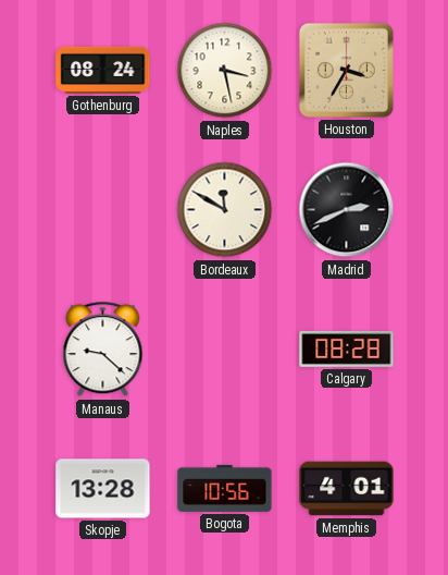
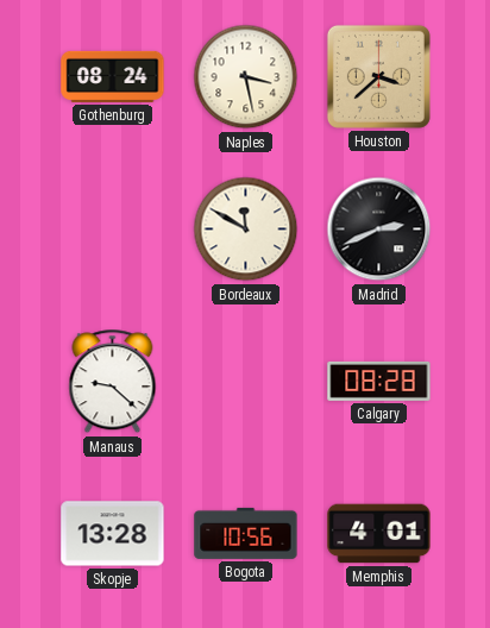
Houston: 3:35 -> 3:38
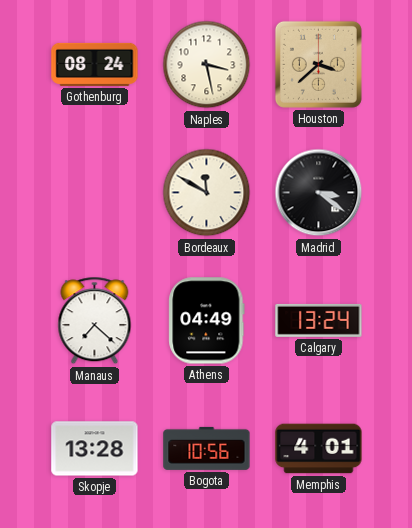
Madrid: 2:41 -> 3:21
Manaus: 9:22 -> 7:22
Athens: none -> 04:49
Calgary: 08:28 -> 13:24
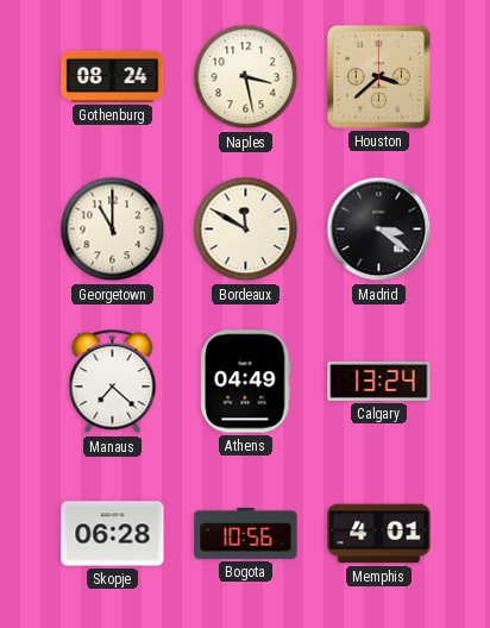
Georgetown: none -> 11:00
Skopje: 13:28 -> 06:28
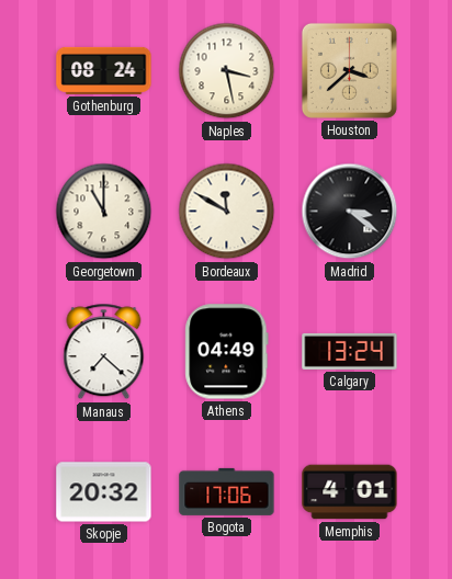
Skopje: 06:28 -> 20:32
Bogota: 10:56 -> 17:06
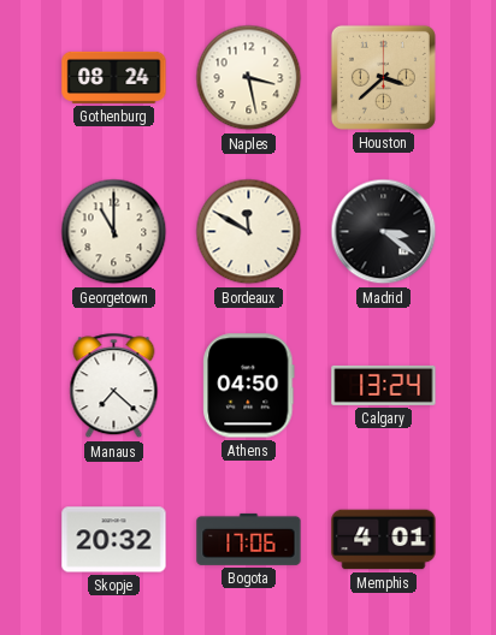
Athens: 04:49 -> 04:50
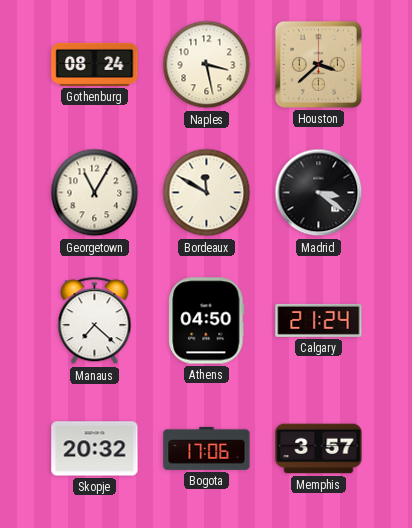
Georgetown: 11:00 -> 11:05
Calgary: 13:24 -> 21:24
Memphis: 4:01 -> 3:57
